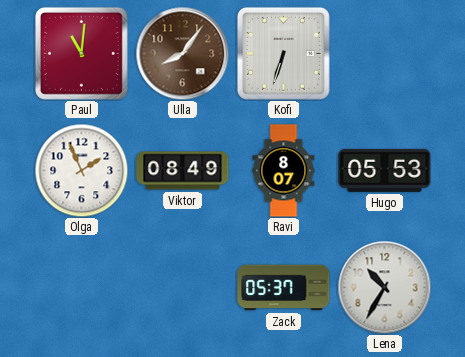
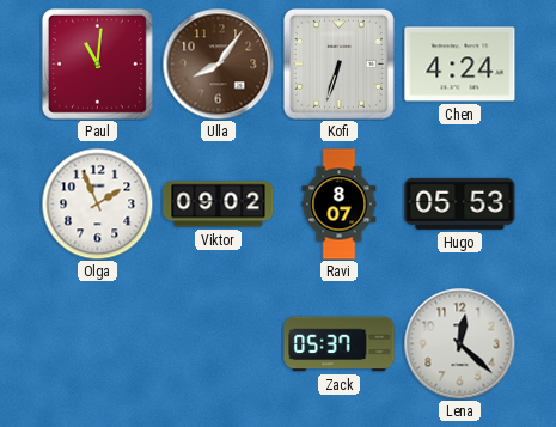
Chen: none -> 4:24
Viktor: 08:49 -> 09:02
Lena: 10:35 -> 12:22
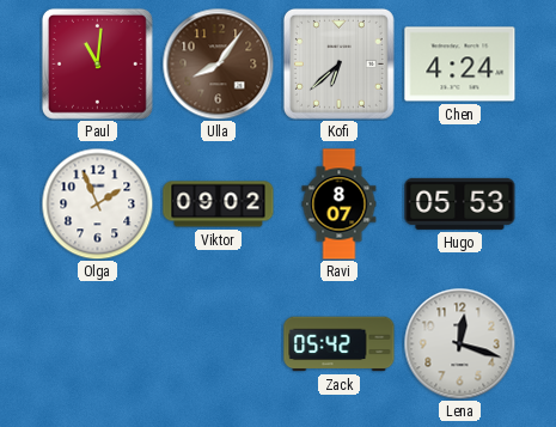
Kofi: 6:33 -> 6:38
Zack: 05:37 -> 05:42
Lena: 12:22 -> 12:18
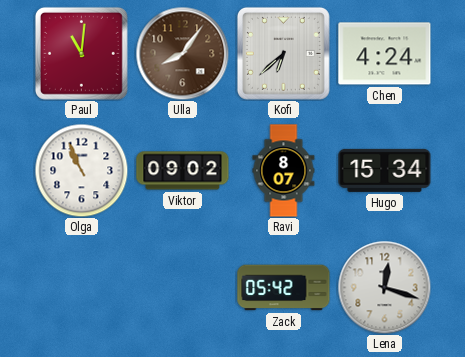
Olga: 1:56 -> 10:56
Hugo: 05:53 -> 15:34
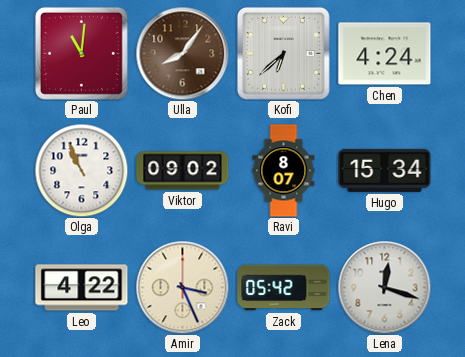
Leo: none -> 4:22
Amir: none -> 3:26
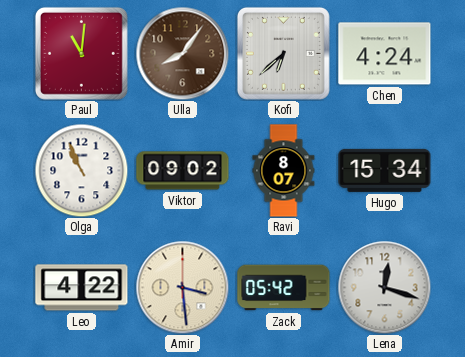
Amir: 3:26 -> 3:29
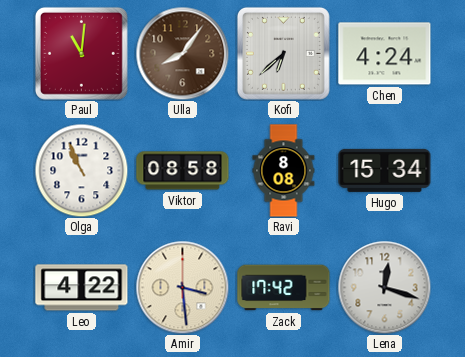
Viktor: 09:02 -> 08:58
Ravi: 8:07 -> 8:08
Zack: 05:42 -> 17:42
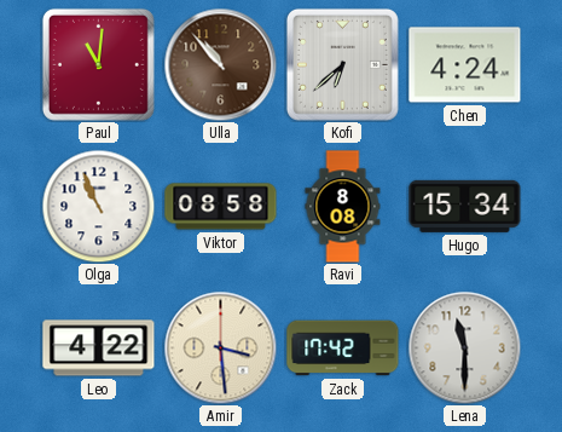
Ulla: 8:06 -> 10:53
Lena: 12:18 -> 11:30
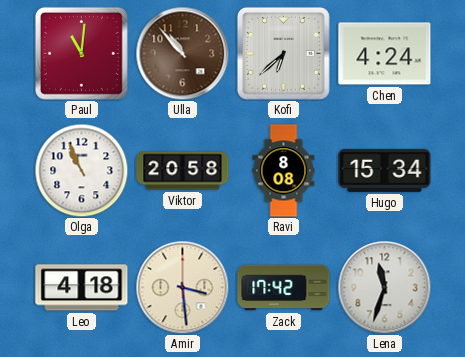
Viktor: 08:58 -> 20:58
Leo: 4:22 -> 4:18
Lena: 11:30 -> 11:33
